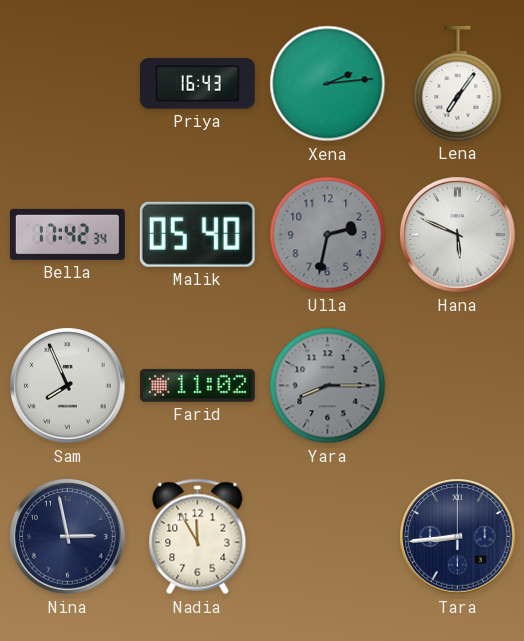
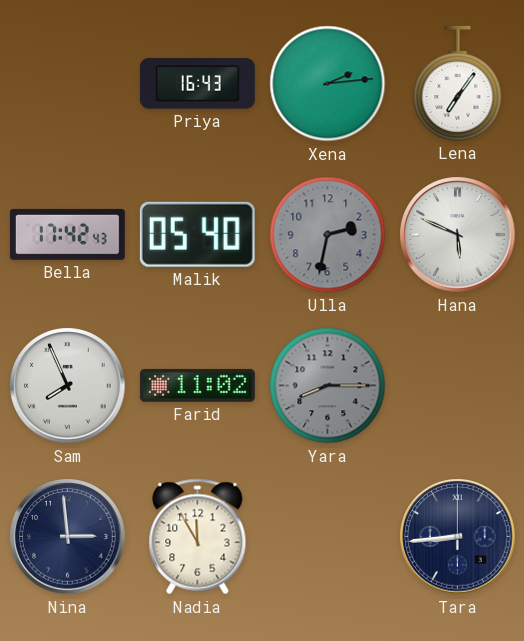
Bella: 17:42:34 -> 17:42:43
Nina: 2:58 -> 2:59
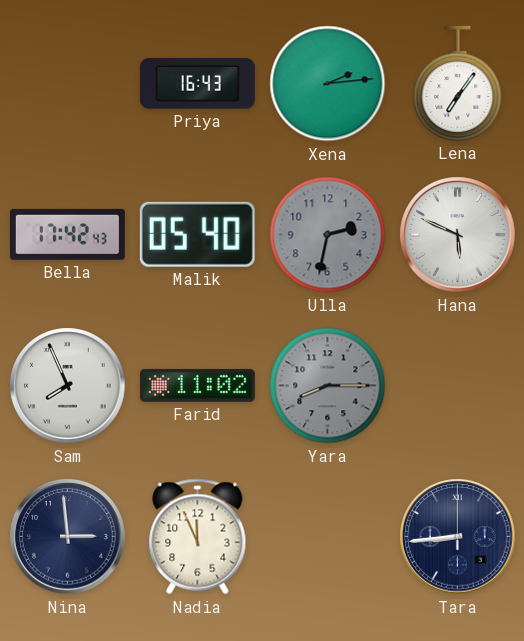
Nadia: 11:55 -> 11:56
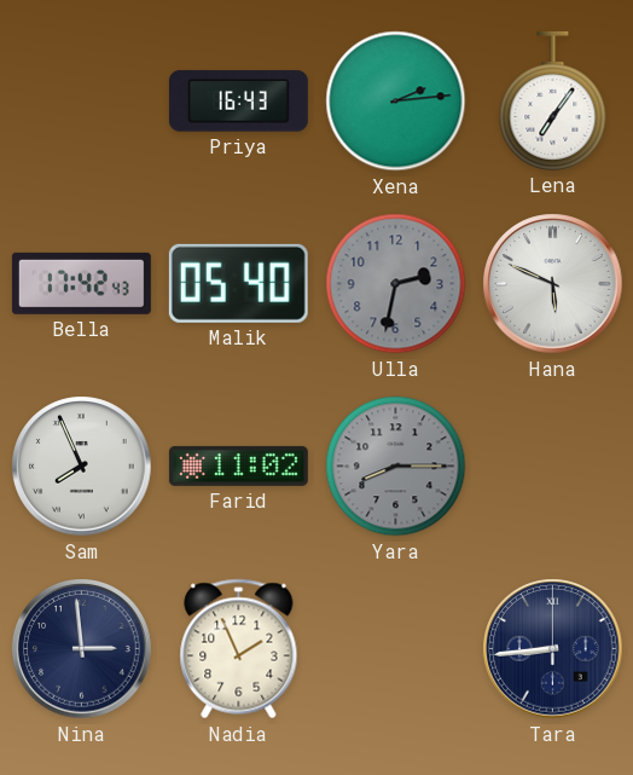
Nadia: 11:56 -> 1:56
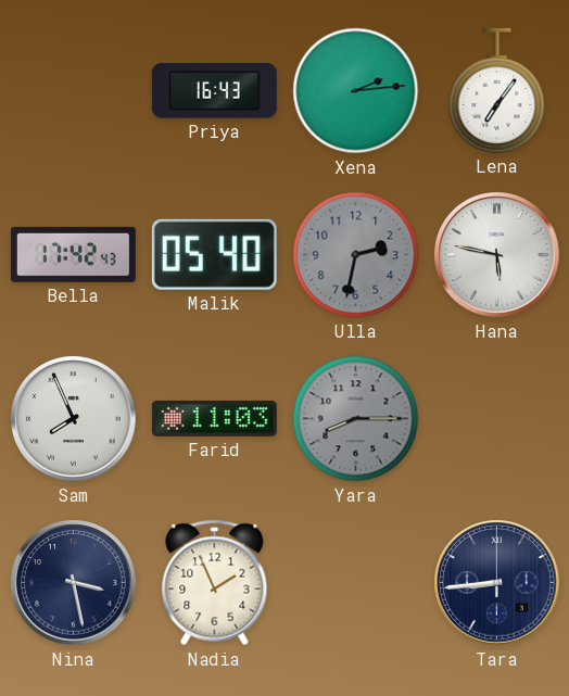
Hana: 5:49 -> 5:47
Farid: 11:02 -> 11:03
Nina: 2:59 -> 3:28
